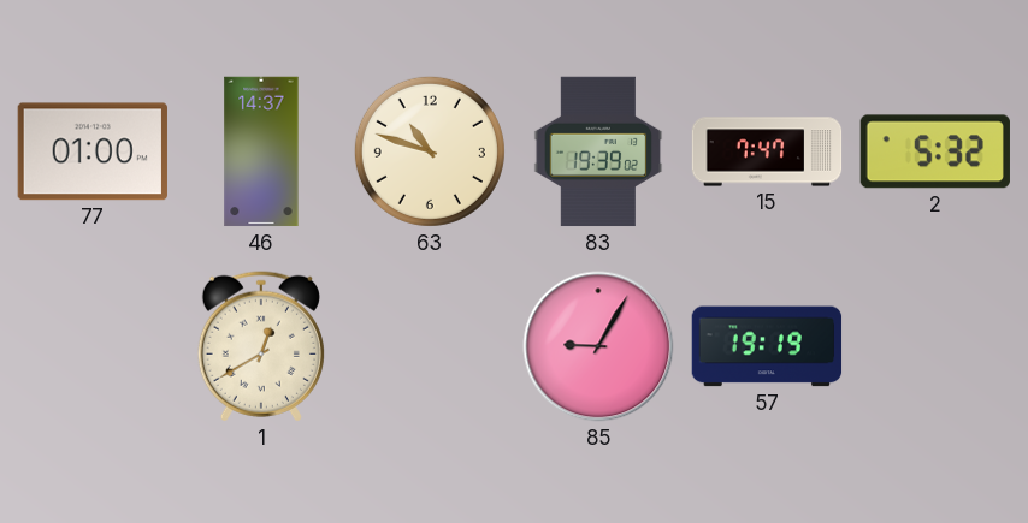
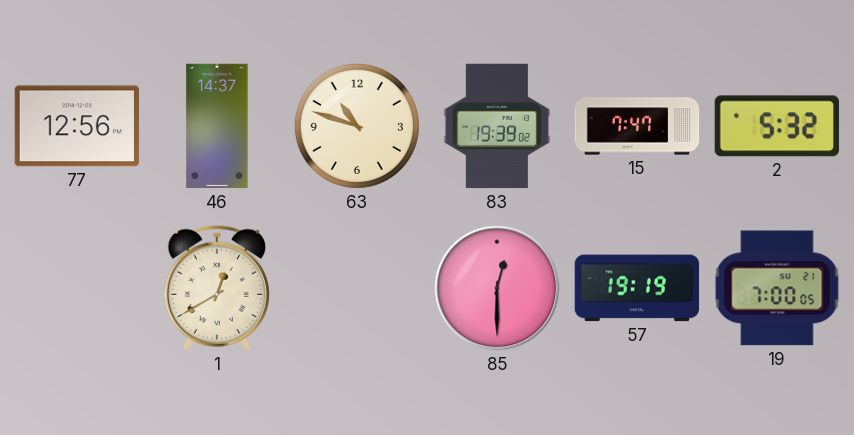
77: 01:00 -> 12:56
85: 9:05 -> 12:30
19: none -> 7:00
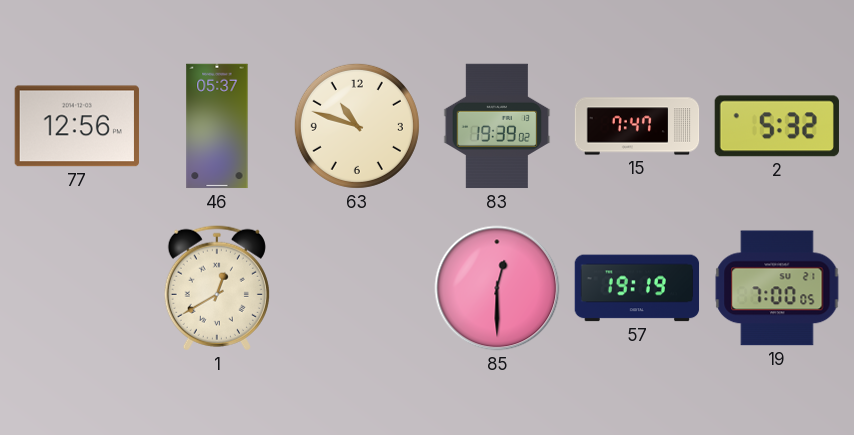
46: 14:37 -> 05:37
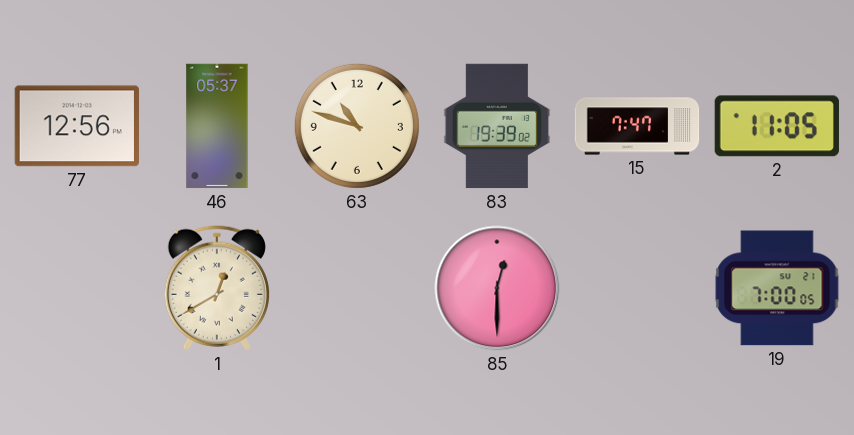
2: 5:32 -> 11:05
57: 19:19 -> none
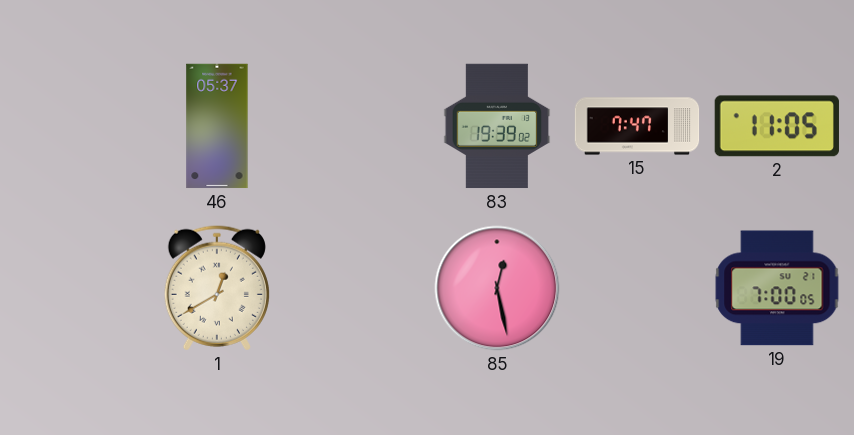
77: 12:56 -> none
63: 10:48 -> none
85: 12:30 -> 12:28
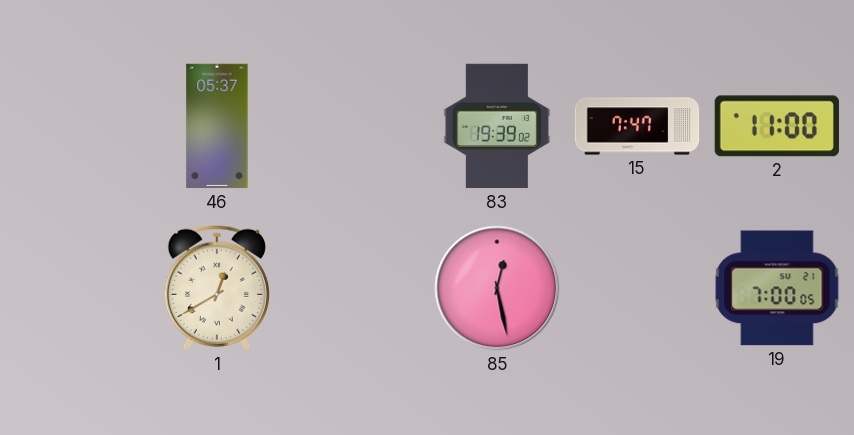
2: 11:05 -> 11:00
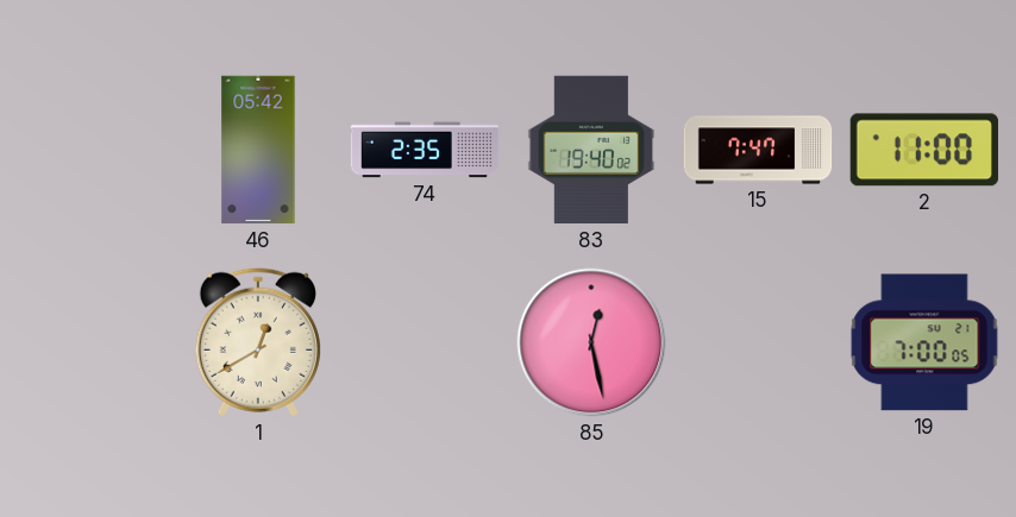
46: 05:37 -> 05:42
74: none -> 2:35
83: 19:39 -> 19:40
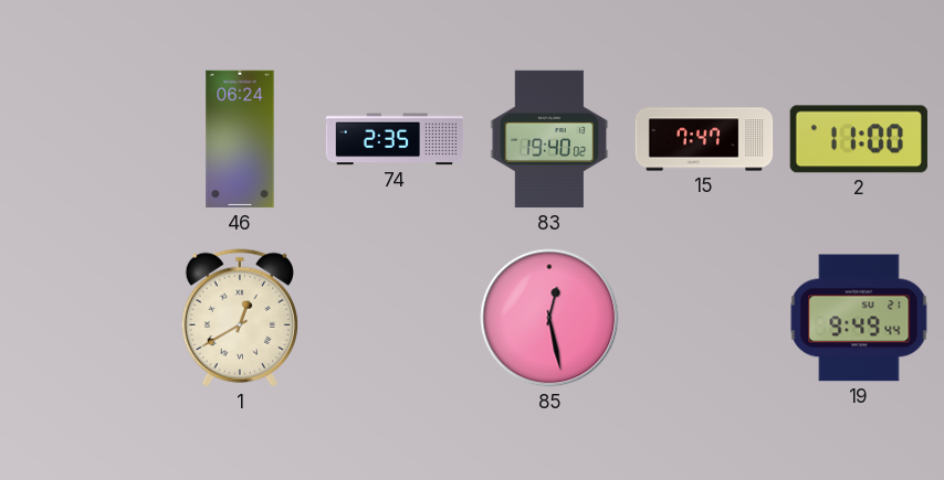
46: 05:42 -> 06:24
19: 7:00 -> 9:49
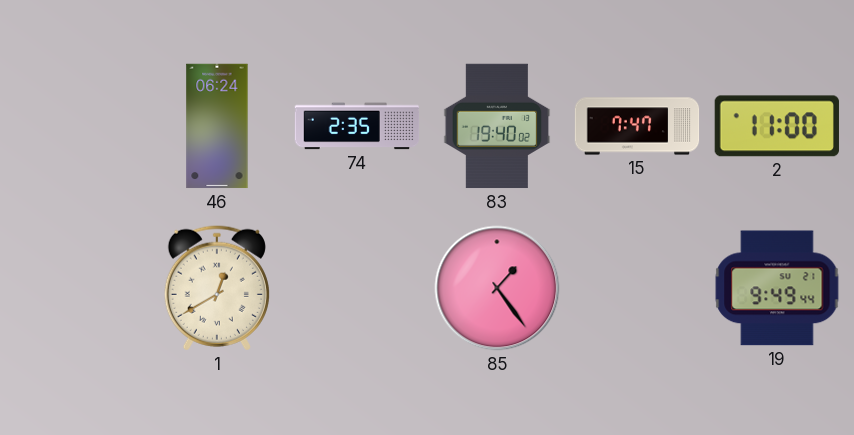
85: 12:28 -> 1:24
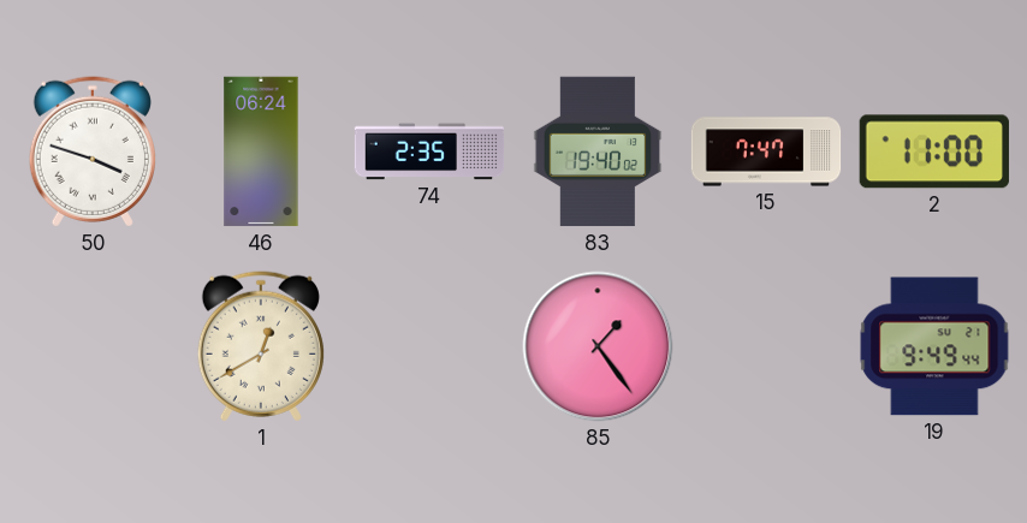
50: none -> 3:48
